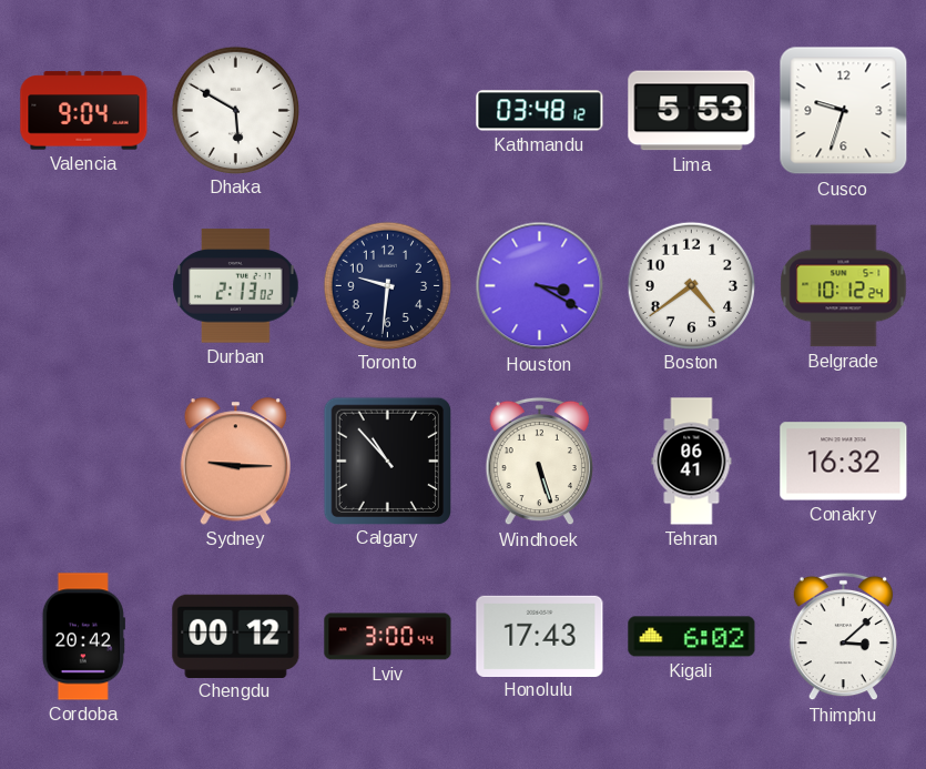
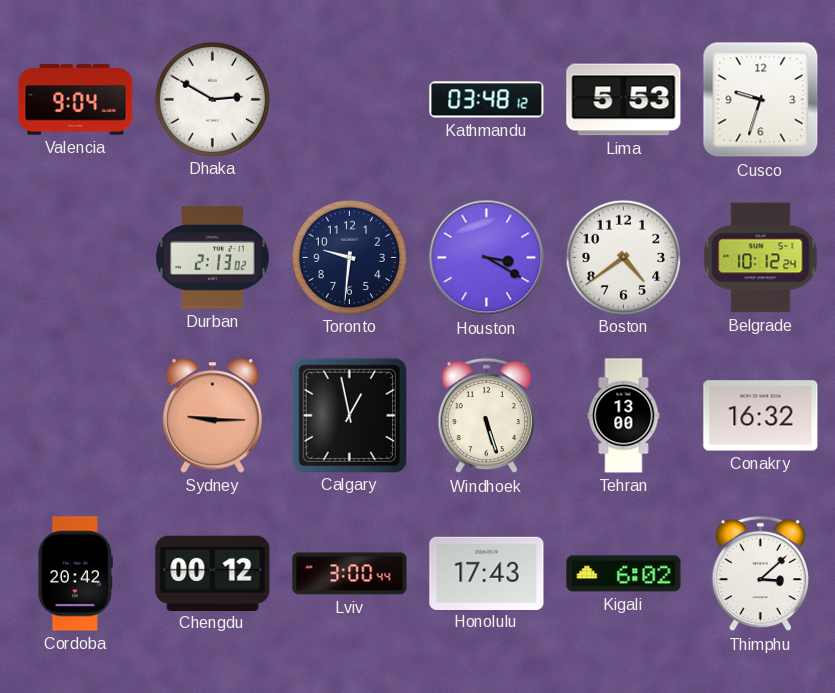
Dhaka: 5:50 -> 2:50
Calgary: 10:53 -> 12:58
Tehran: 06:41 -> 13:00
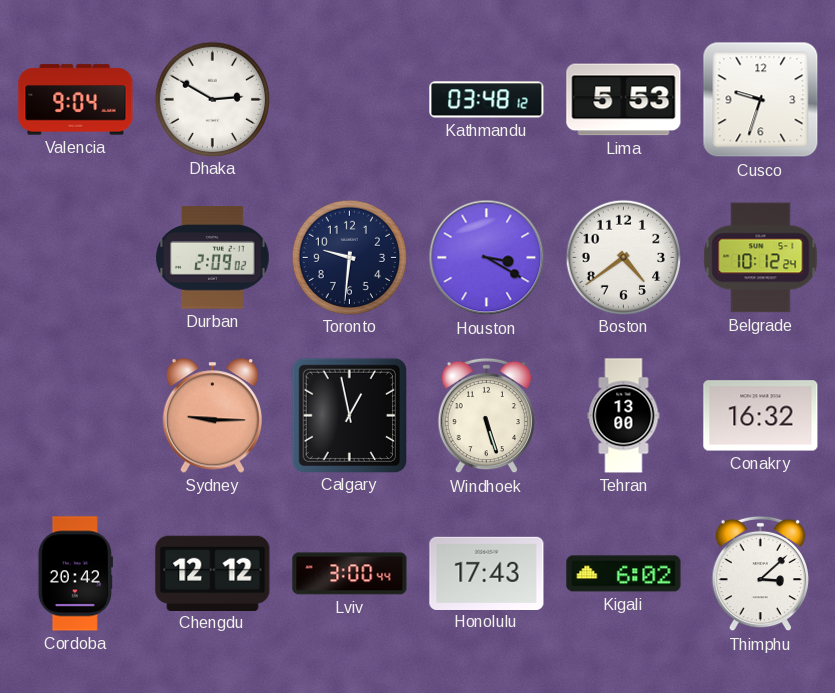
Durban: 2:13 -> 2:09
Chengdu: 00:12 -> 12:12
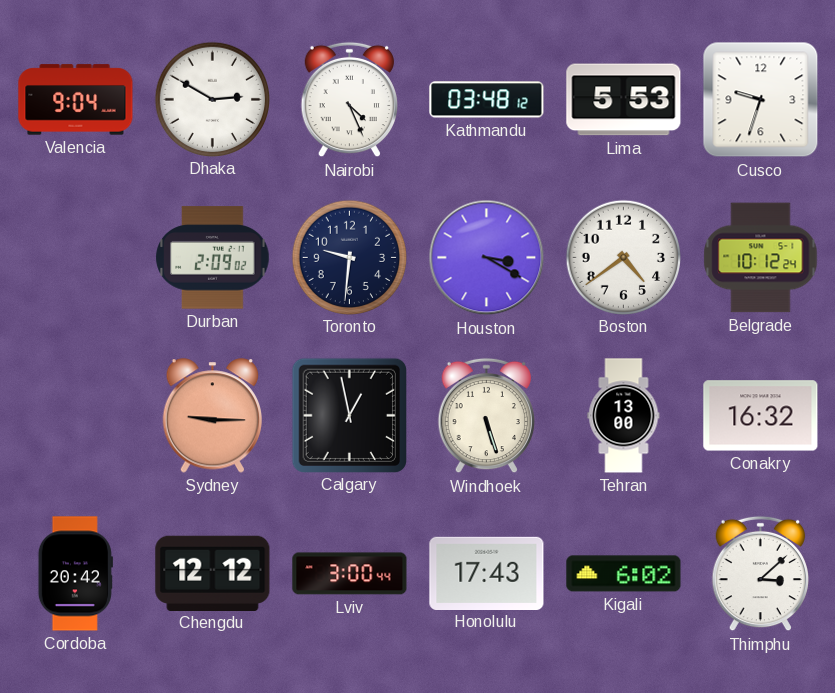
Nairobi: none -> 4:26
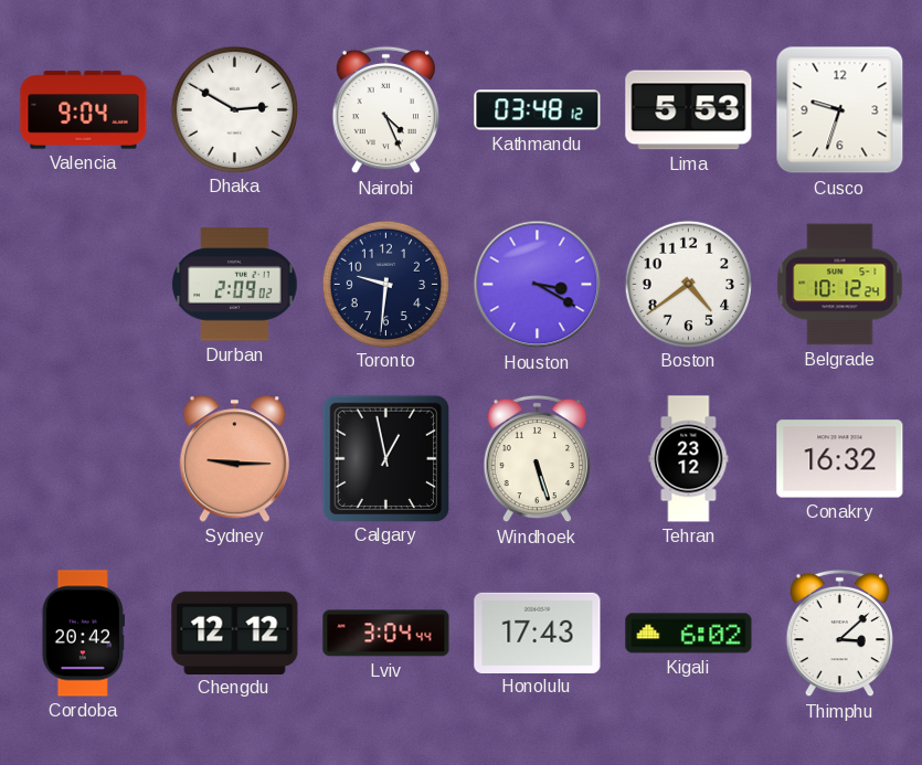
Tehran: 13:00 -> 23:12
Lviv: 3:00 -> 3:04
